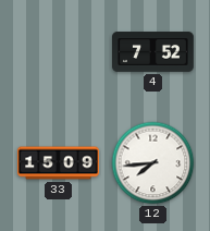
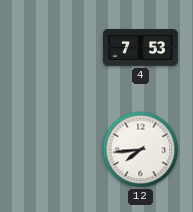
4: 7:52 -> 7:53
33: 15:09 -> none
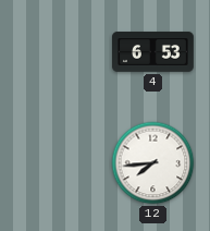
4: 7:53 -> 6:53
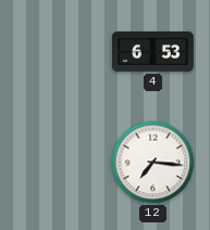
12: 7:44 -> 7:16
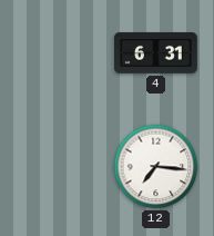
4: 6:53 -> 6:31
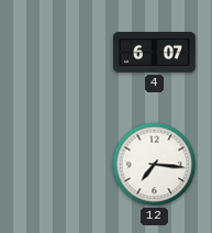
4: 6:31 -> 6:07
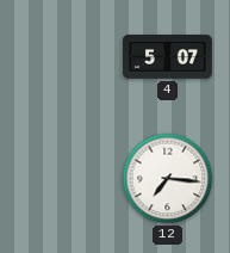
4: 6:07 -> 5:07
